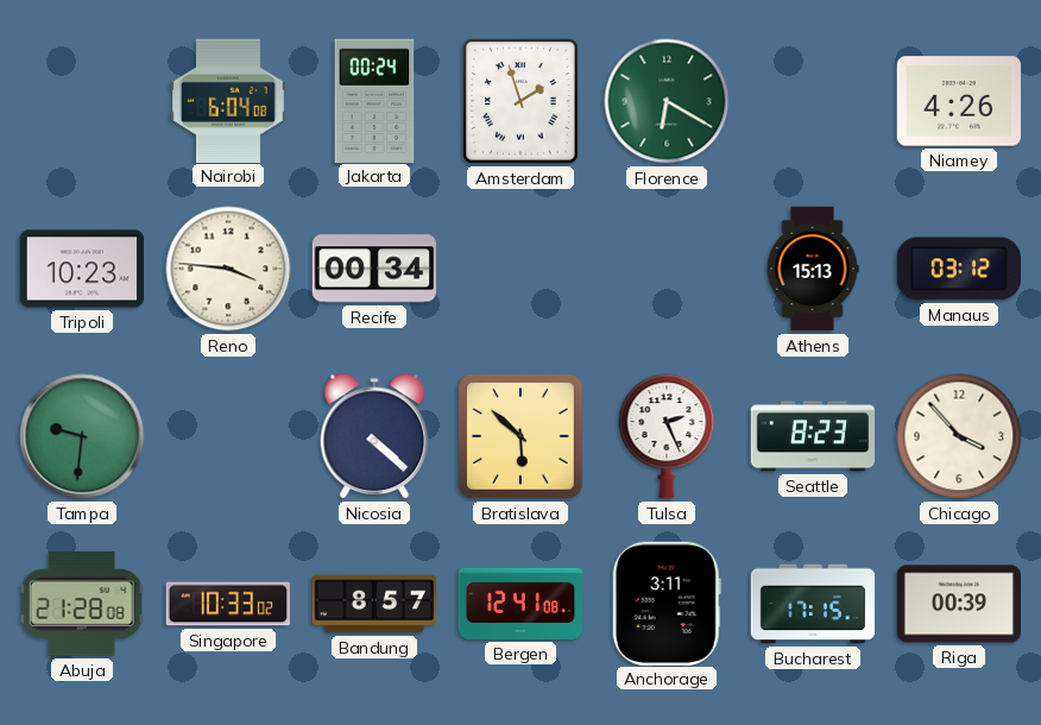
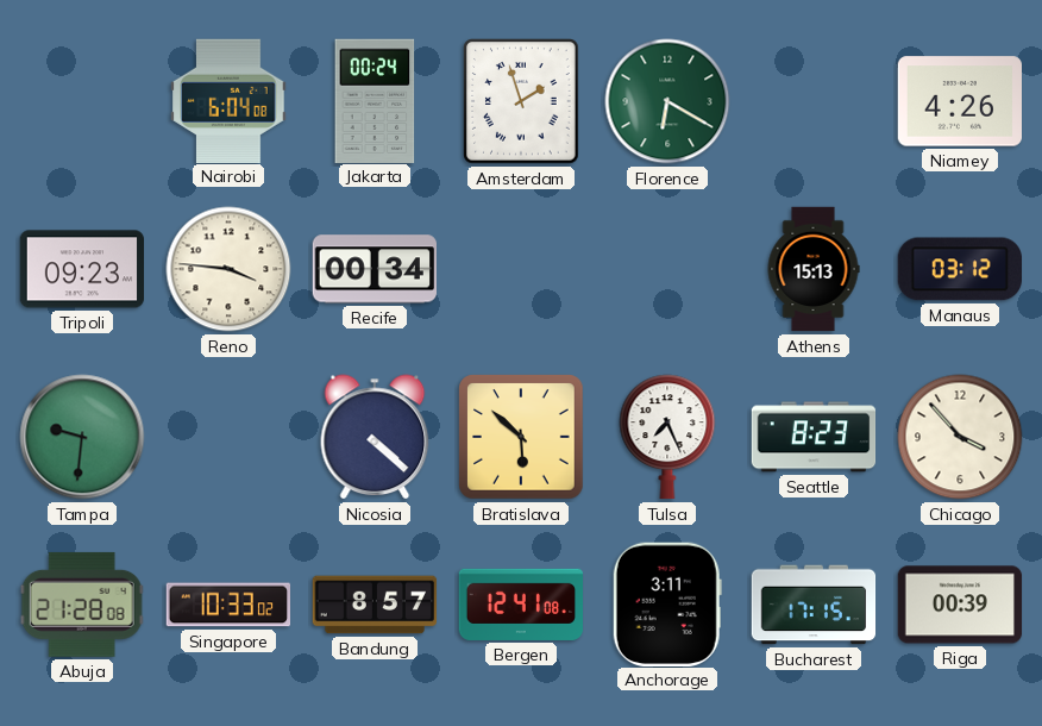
Tripoli: 10:23 -> 09:23
Tulsa: 2:26 -> 7:26
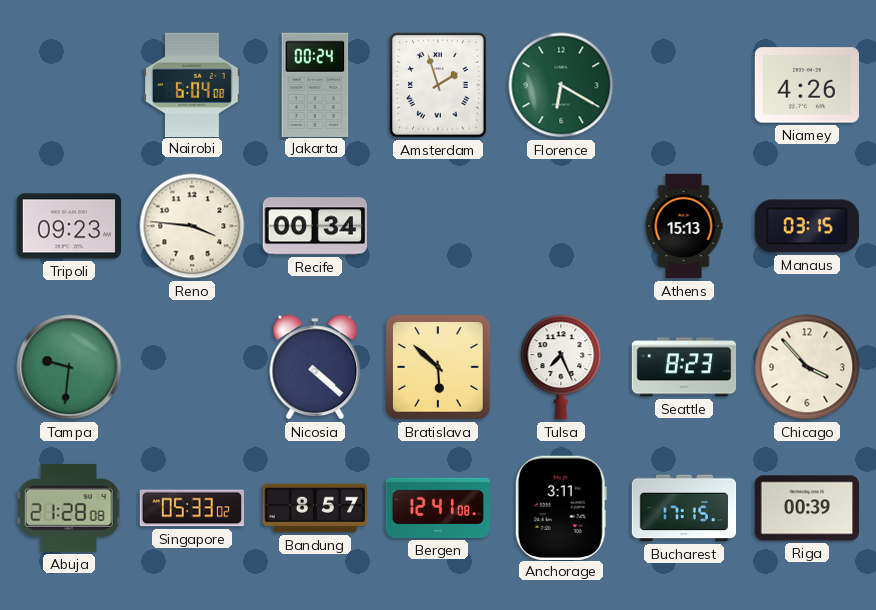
Manaus: 03:12 -> 03:15
Singapore: 10:33 -> 05:33
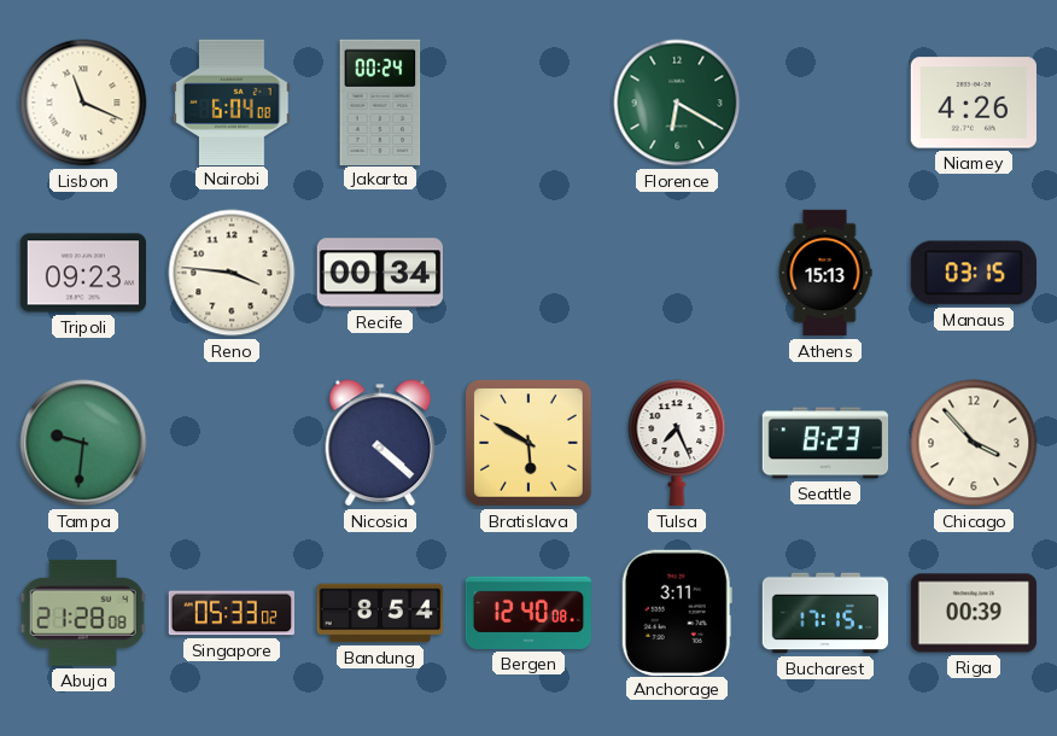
Lisbon: none -> 11:19
Amsterdam: 1:57 -> none
Bratislava: 5:52 -> 5:50
Bandung: 8:57 -> 8:54
Bergen: 12:41 -> 12:40
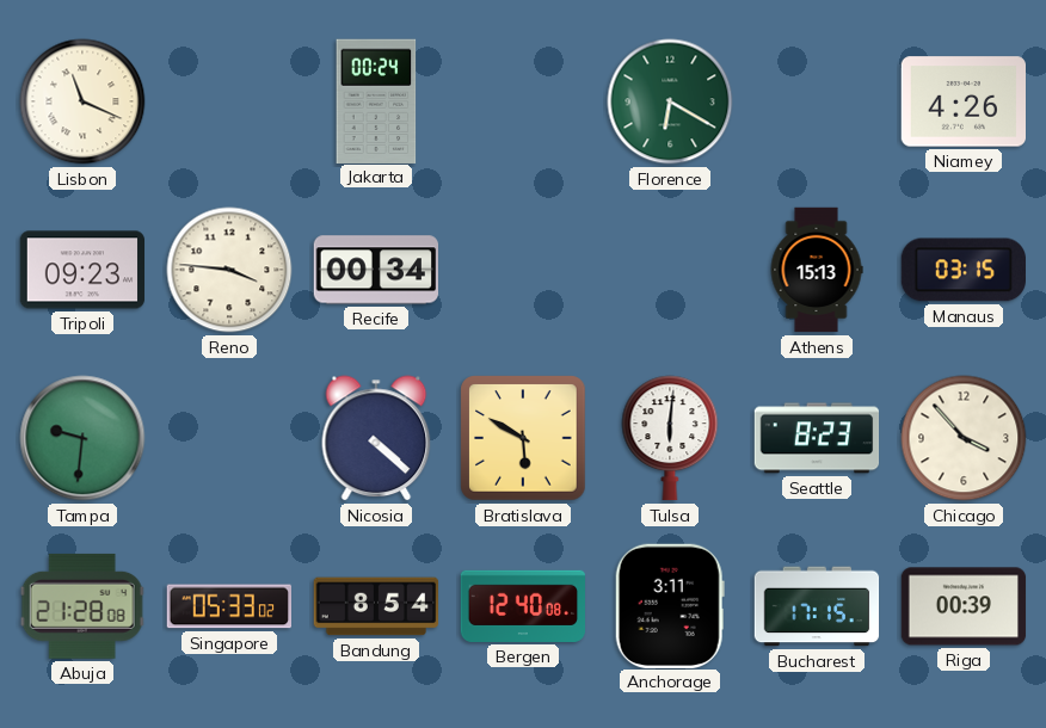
Nairobi: 6:04 -> none
Tulsa: 7:26 -> 6:01
